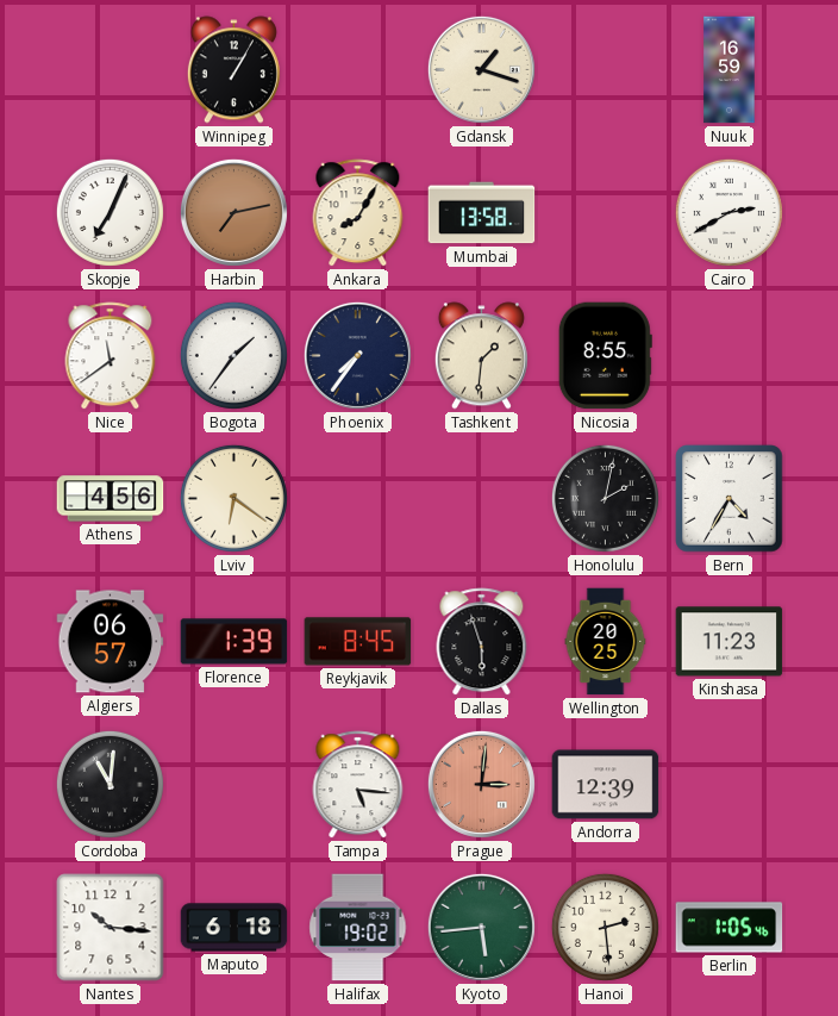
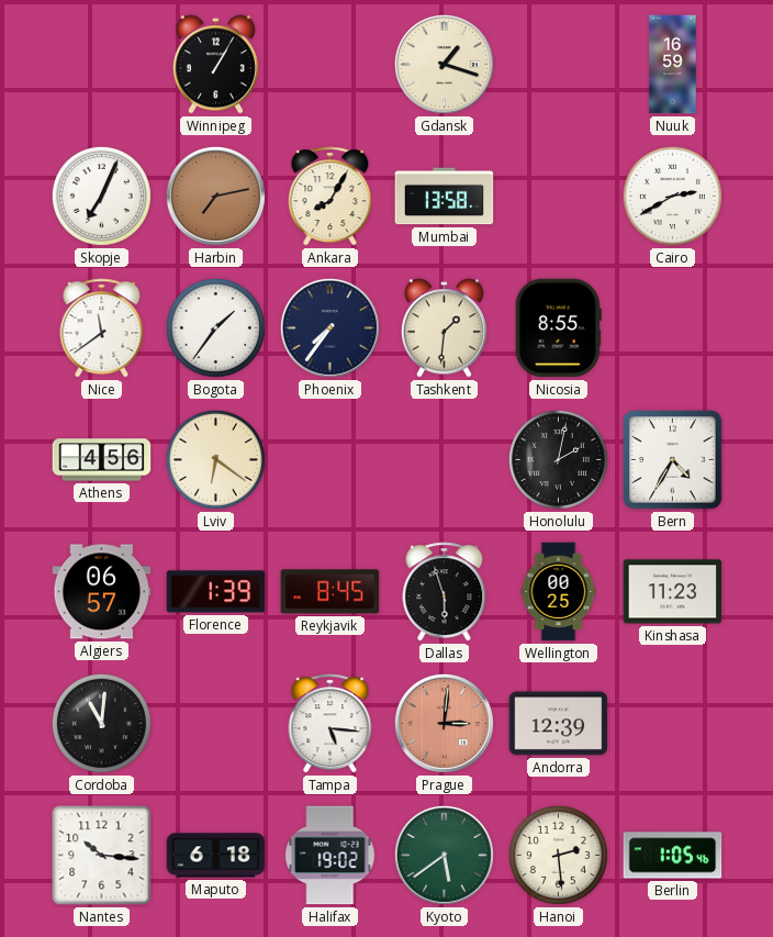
Wellington: 20:25 -> 00:25
Kyoto: 5:44 -> 5:39
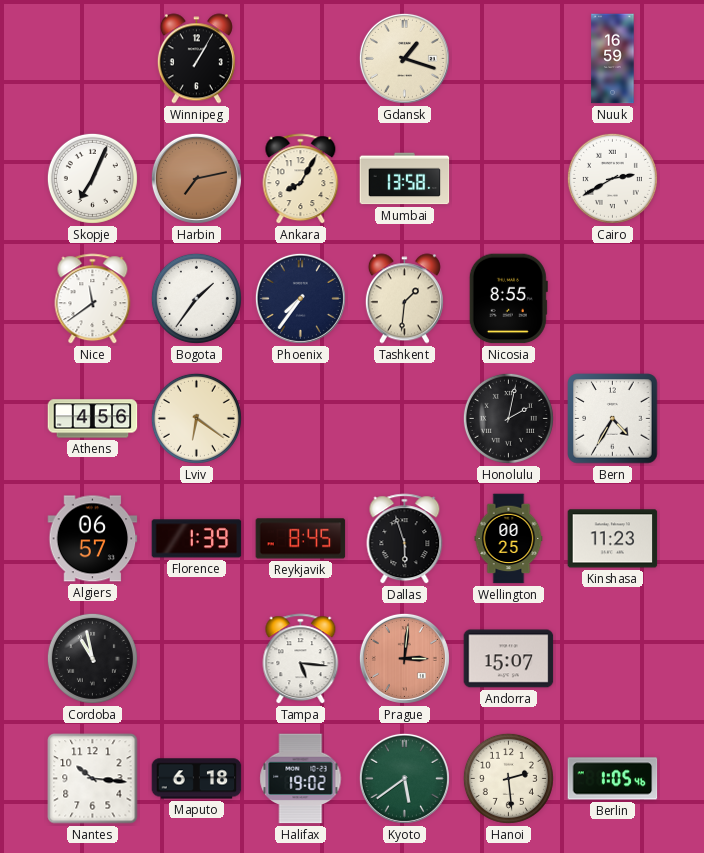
Cordoba: 11:01 -> 10:58
Andorra: 12:39 -> 15:07
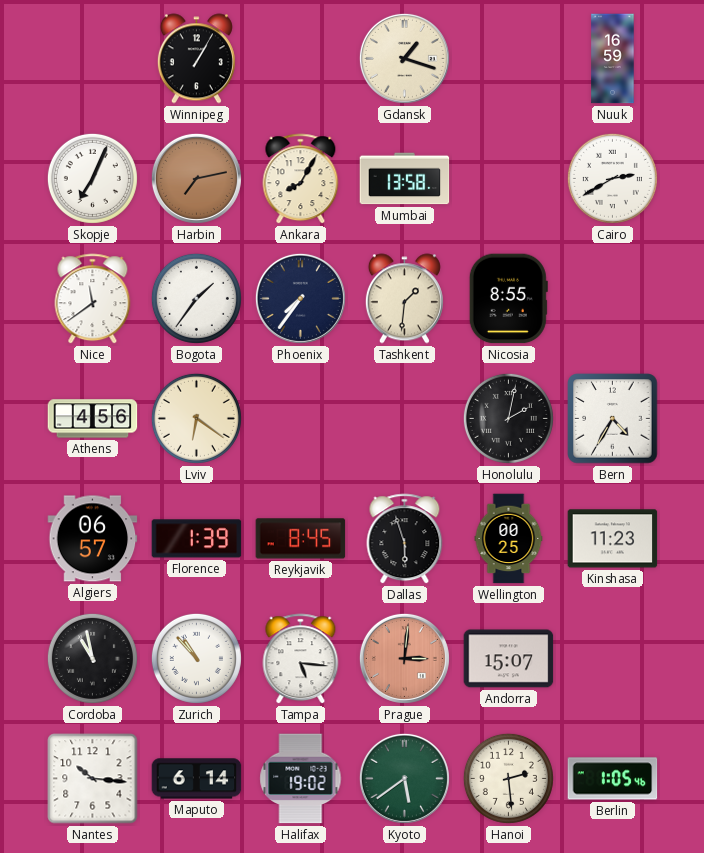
Zurich: none -> 10:53
Maputo: 6:18 -> 6:14
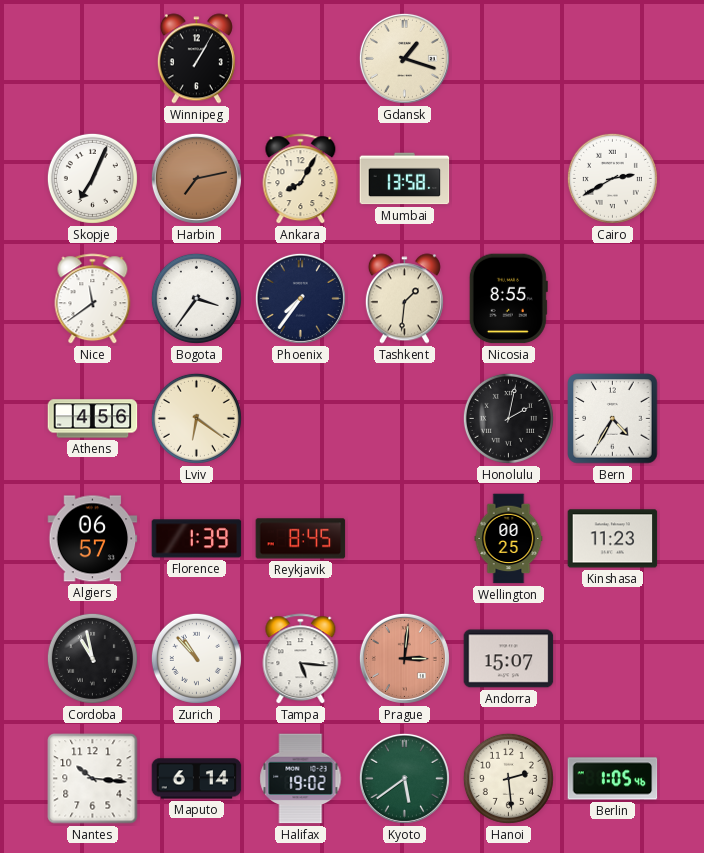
Nuuk: 16:59 -> none
Bogota: 1:36 -> 3:36
Dallas: 5:57 -> none
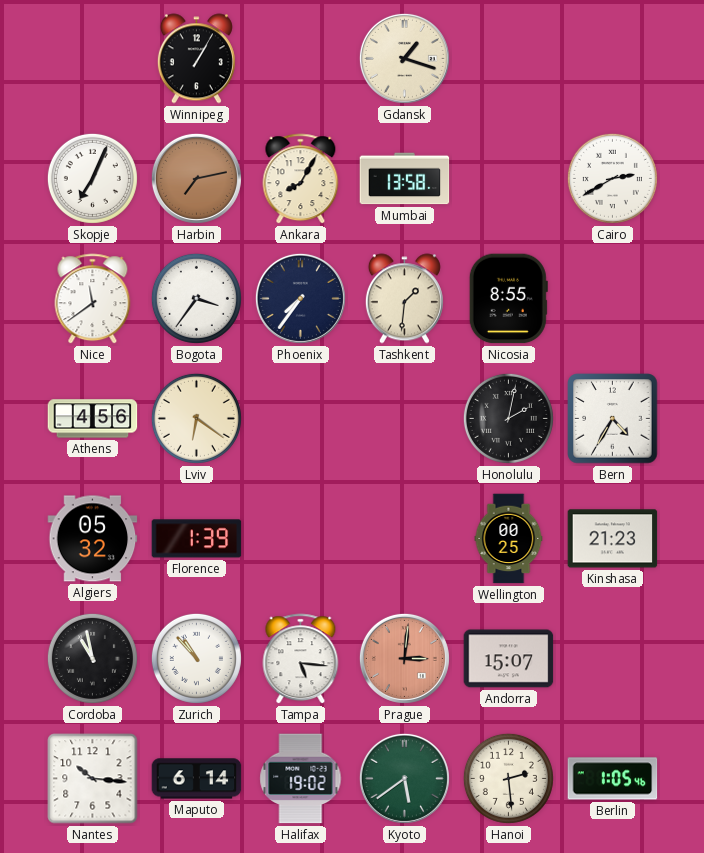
Algiers: 06:57 -> 05:32
Reykjavik: 8:45 -> none
Kinshasa: 11:23 -> 21:23
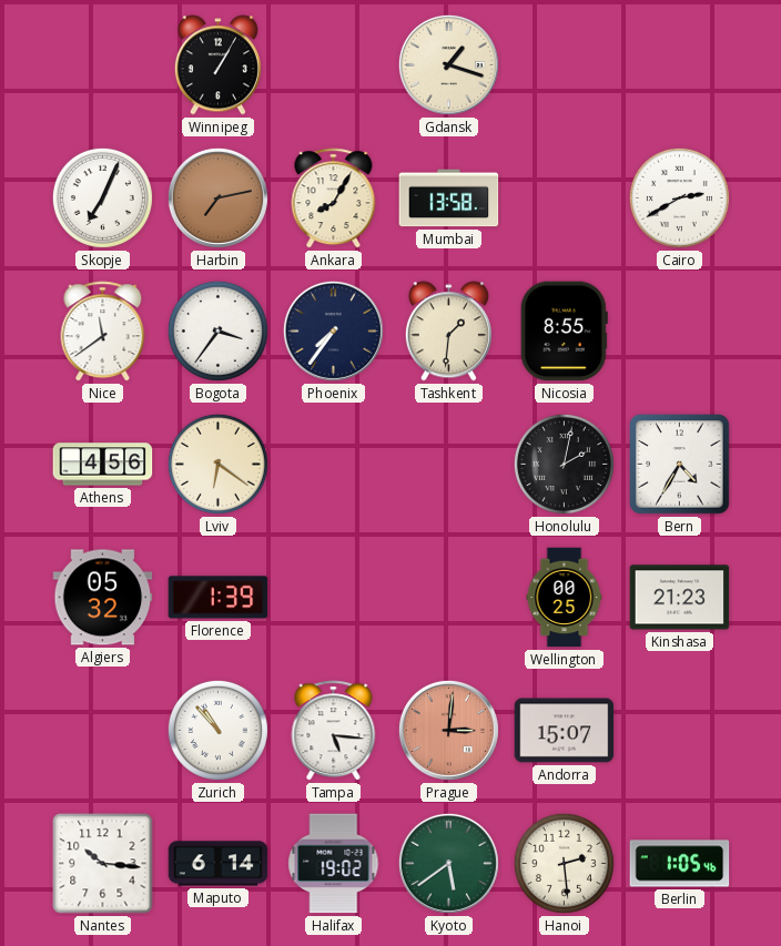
Cordoba: 10:58 -> none
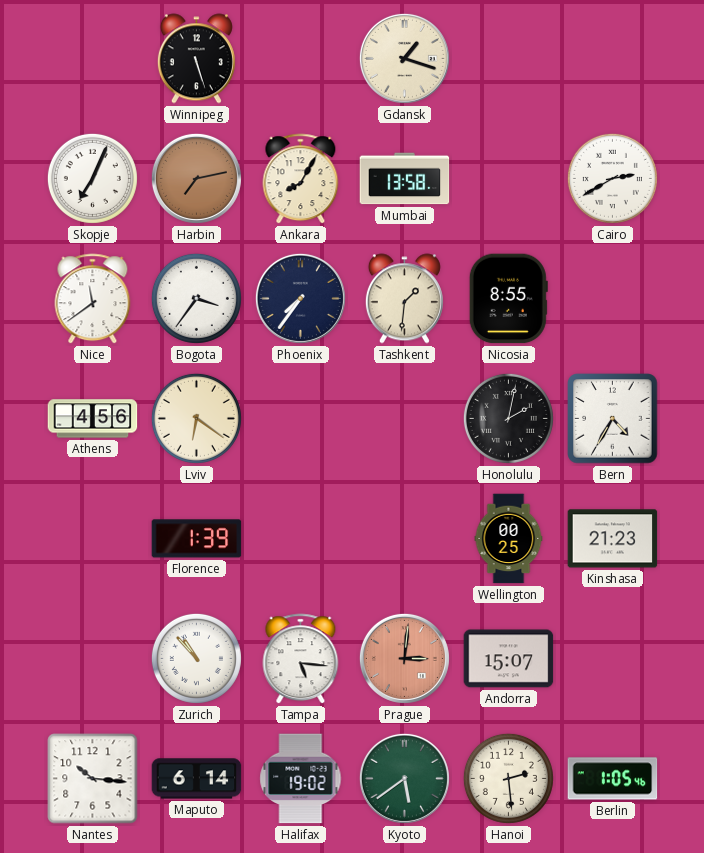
Winnipeg: 1:05 -> 5:27
Algiers: 05:32 -> none
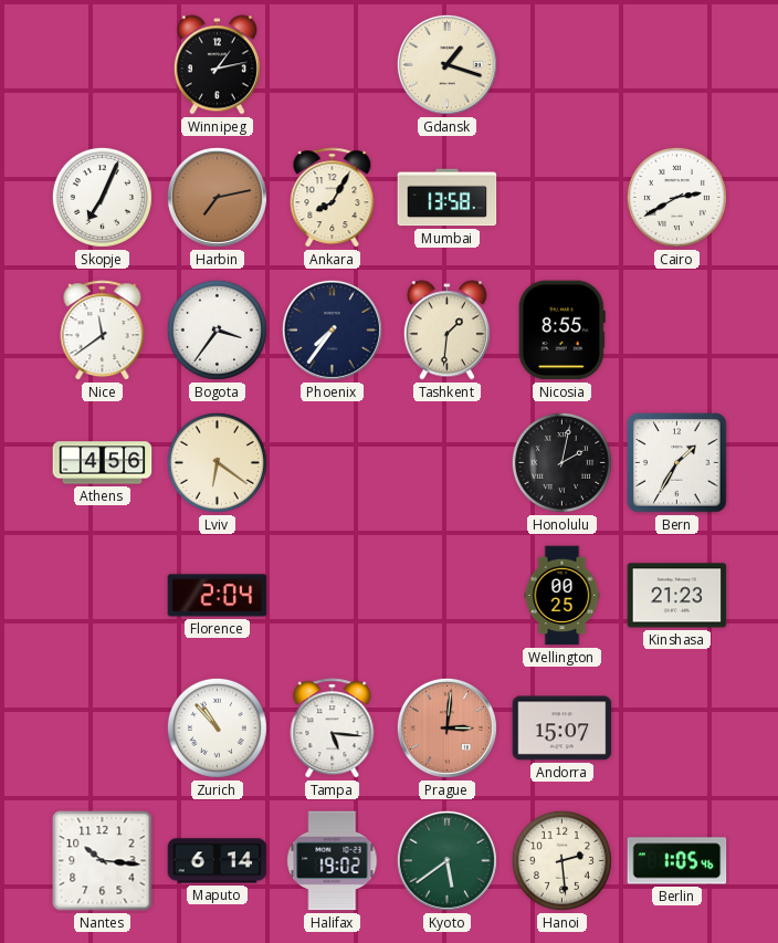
Winnipeg: 5:27 -> 1:13
Bern: 4:35 -> 1:35
Florence: 1:39 -> 2:04
